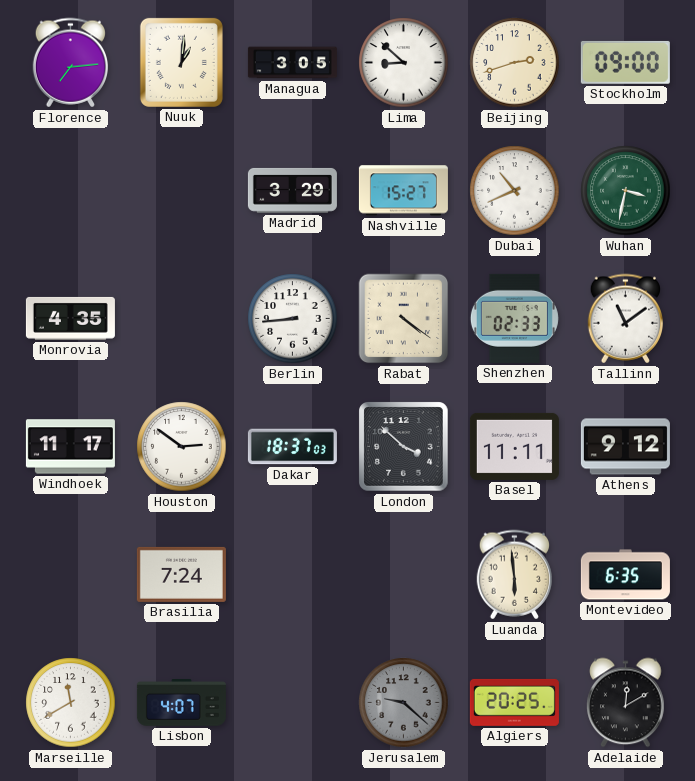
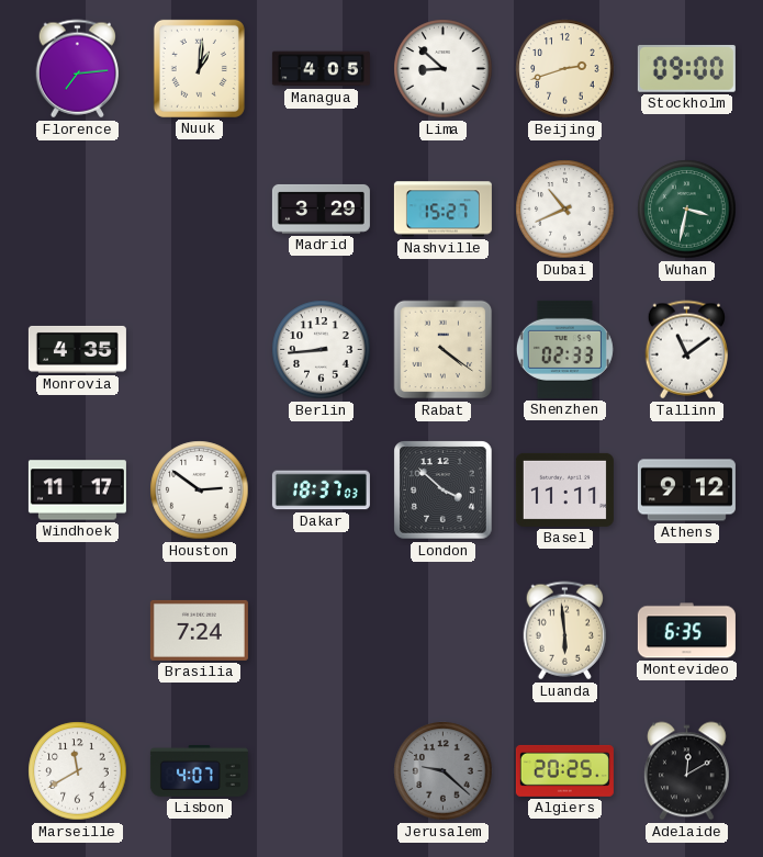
Managua: 3:05 -> 4:05
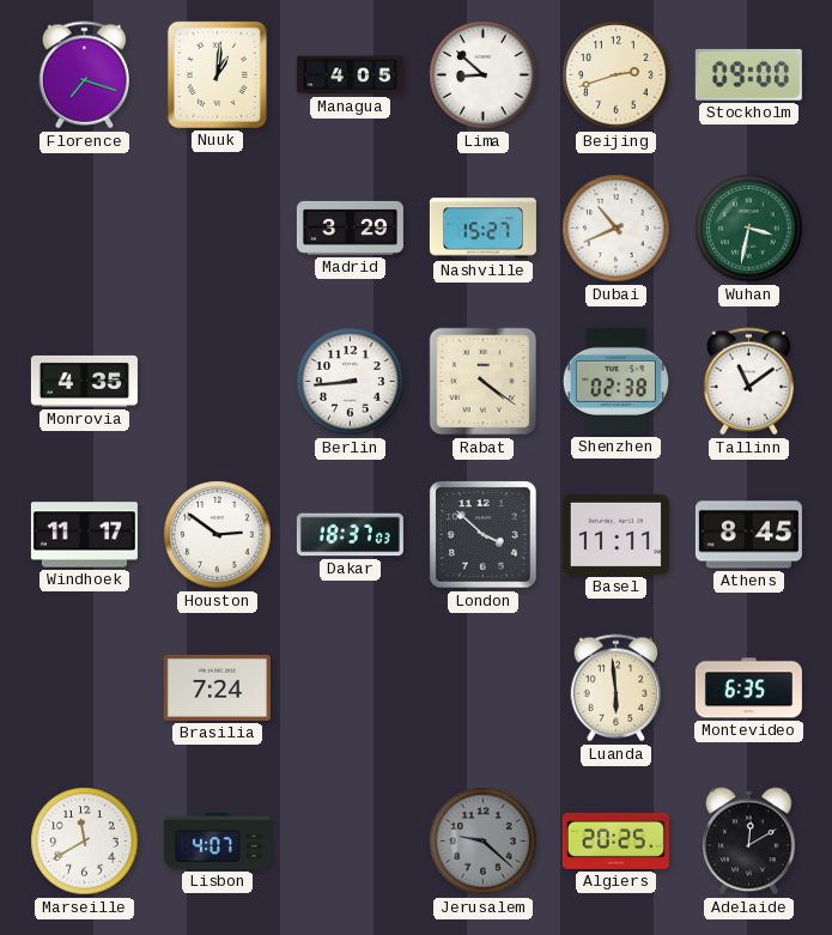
Florence: 7:14 -> 7:18
Shenzhen: 02:33 -> 02:38
Athens: 9:12 -> 8:45
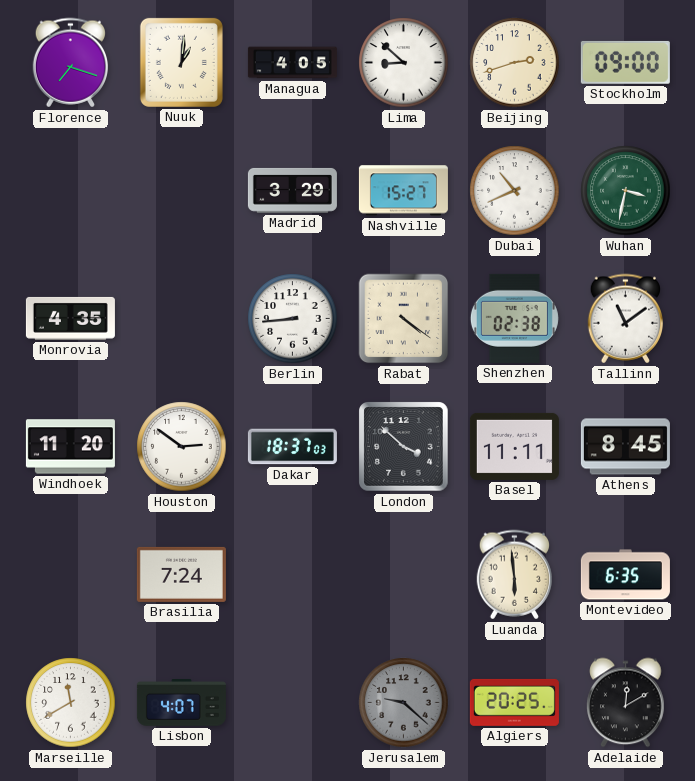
Windhoek: 11:17 -> 11:20
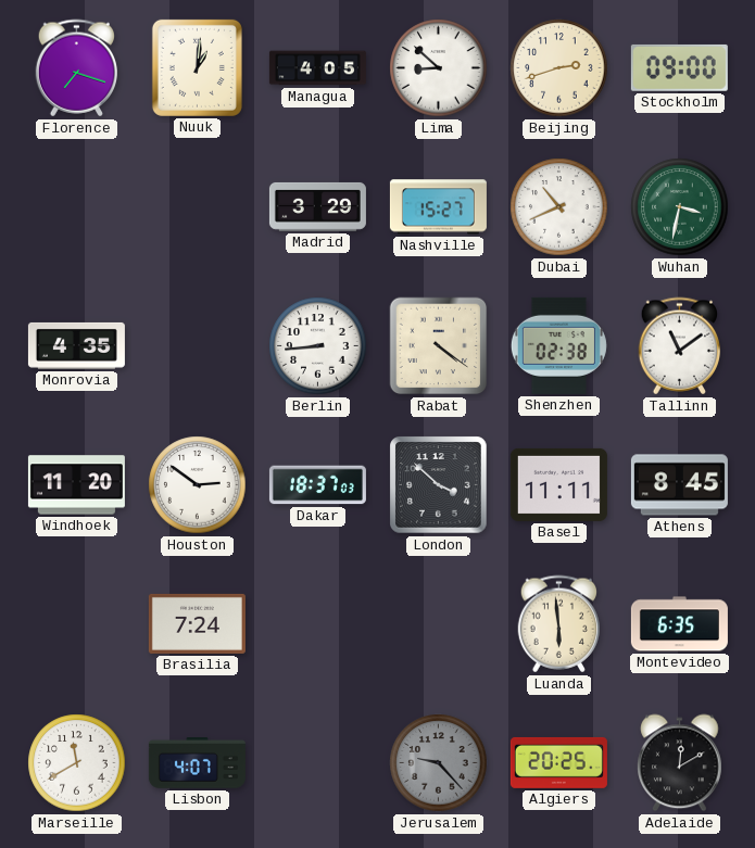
Jerusalem: 9:22 -> 9:23
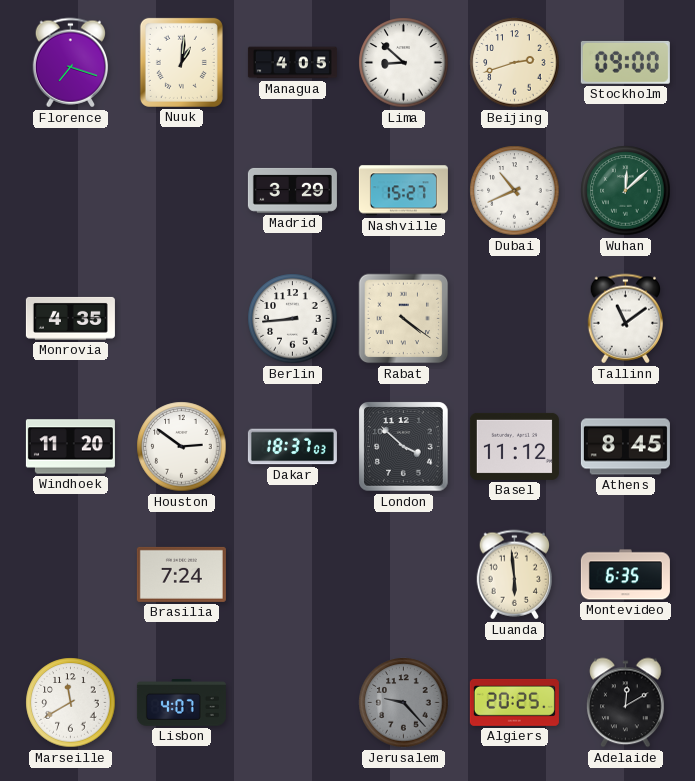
Wuhan: 3:32 -> 12:08
Shenzhen: 02:38 -> none
Basel: 11:11 -> 11:12
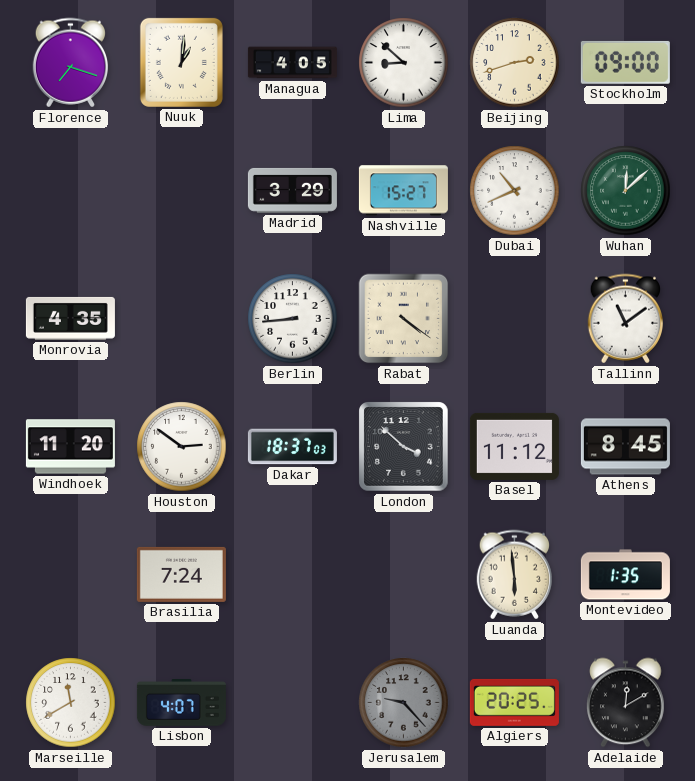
Montevideo: 6:35 -> 1:35
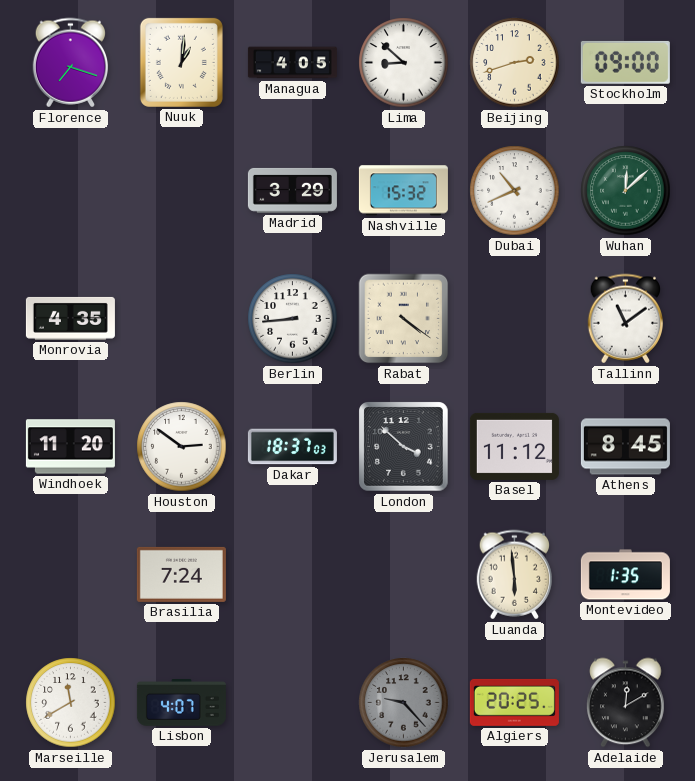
Nashville: 15:27 -> 15:32
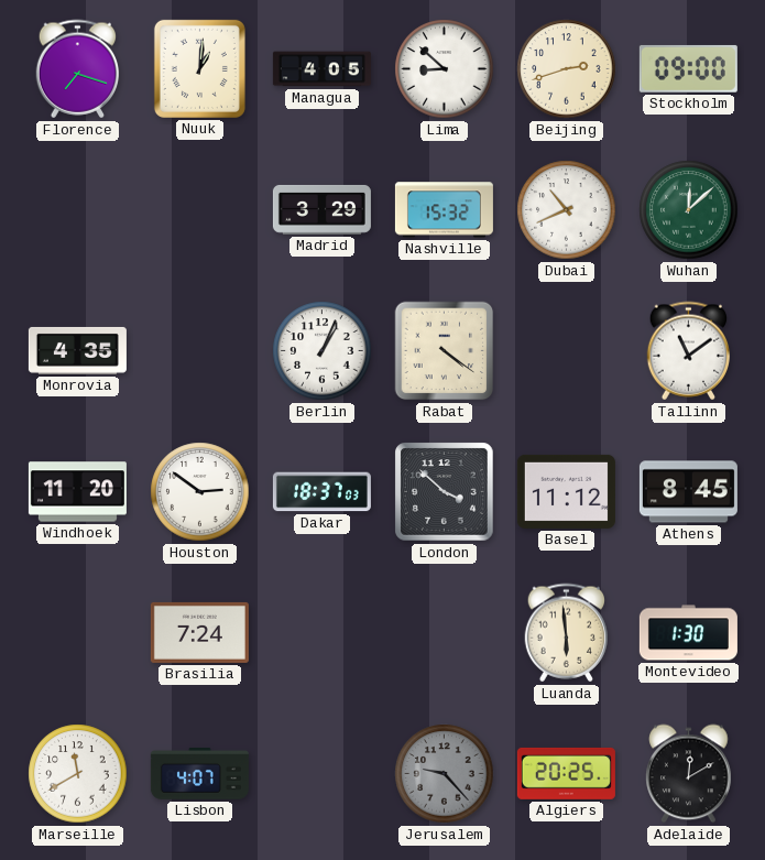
Berlin: 8:44 -> 1:04
Montevideo: 1:35 -> 1:30
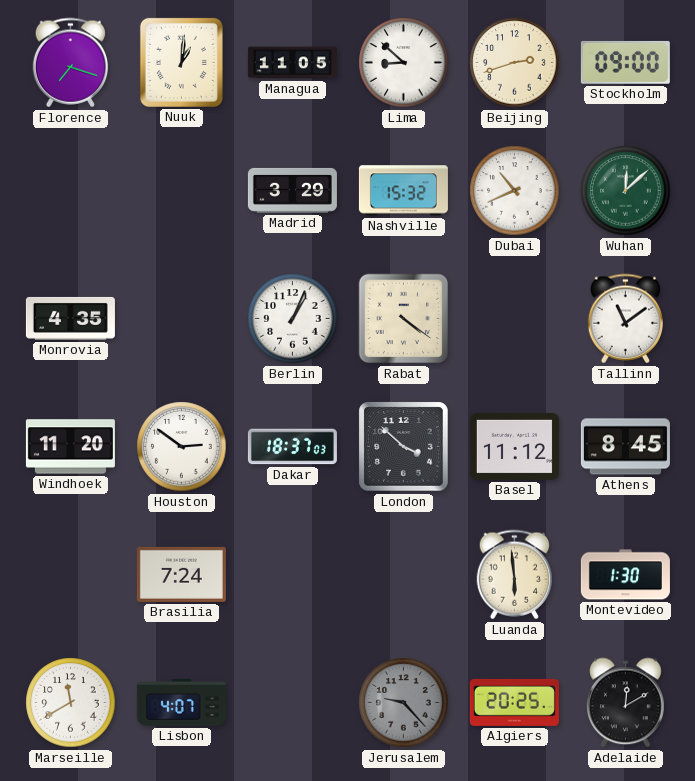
Managua: 4:05 -> 11:05
